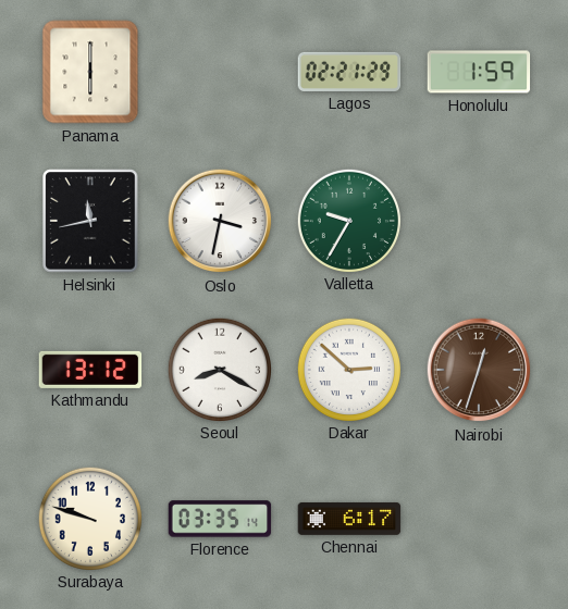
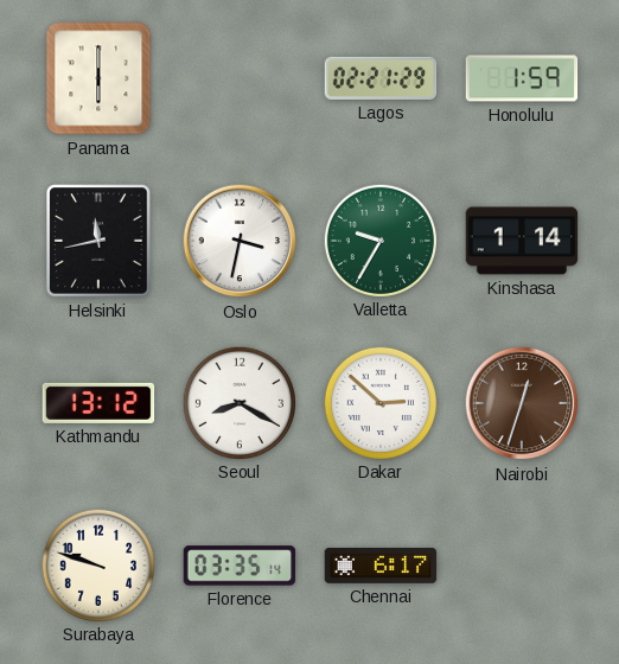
Kinshasa: none -> 1:14
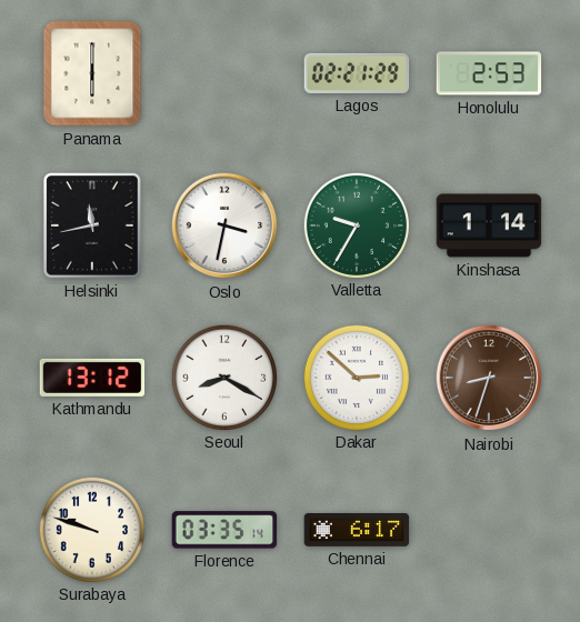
Honolulu: 1:59 -> 2:53
Nairobi: 12:33 -> 8:33
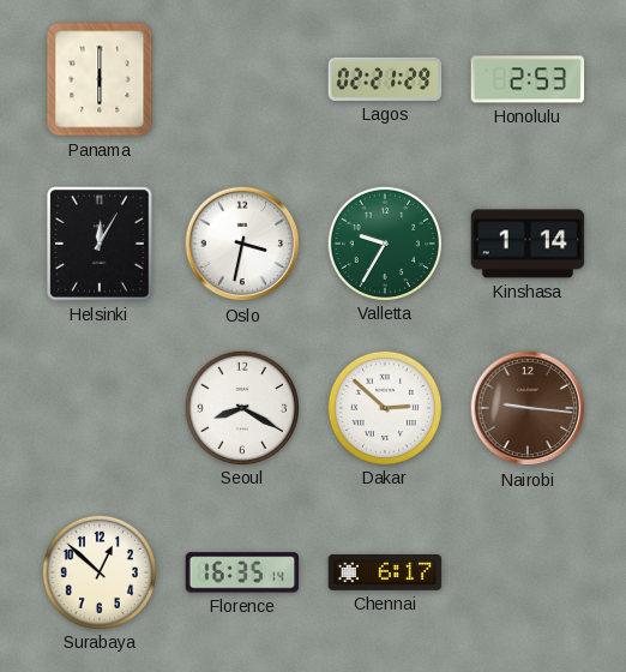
Helsinki: 11:43 -> 12:05
Kathmandu: 13:12 -> none
Nairobi: 8:33 -> 9:16
Surabaya: 9:48 -> 12:52
Florence: 03:35 -> 16:35
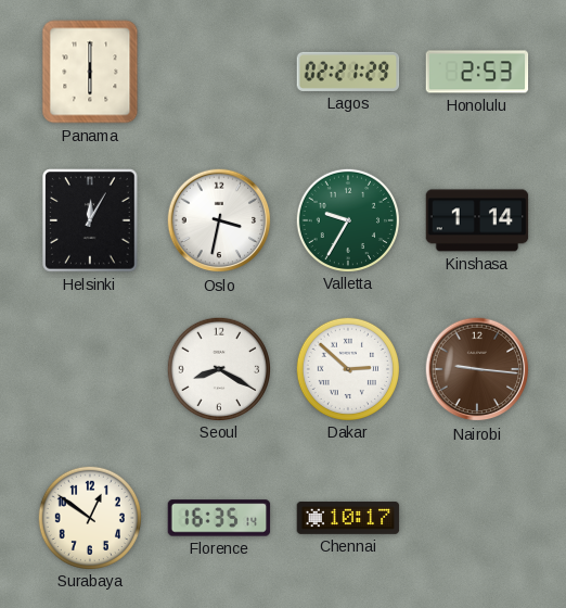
Surabaya: 12:52 -> 12:51
Chennai: 6:17 -> 10:17
